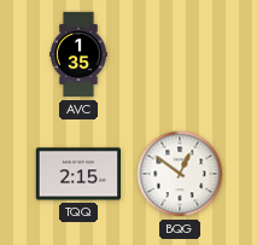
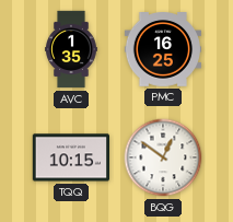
PMC: none -> 16:25
TQQ: 2:15 -> 10:15
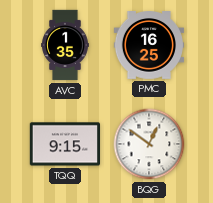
TQQ: 10:15 -> 9:15
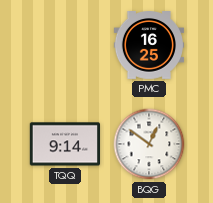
AVC: 1:35 -> none
TQQ: 9:15 -> 9:14
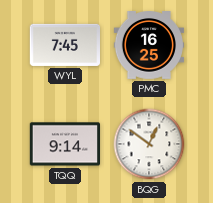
WYL: none -> 7:45
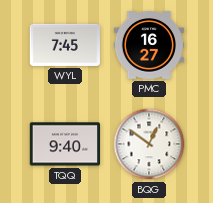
PMC: 16:25 -> 16:27
TQQ: 9:14 -> 9:40
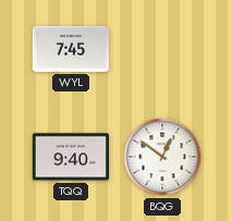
PMC: 16:27 -> none
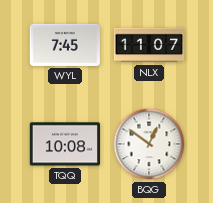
NLX: none -> 11:07
TQQ: 9:40 -> 10:08
